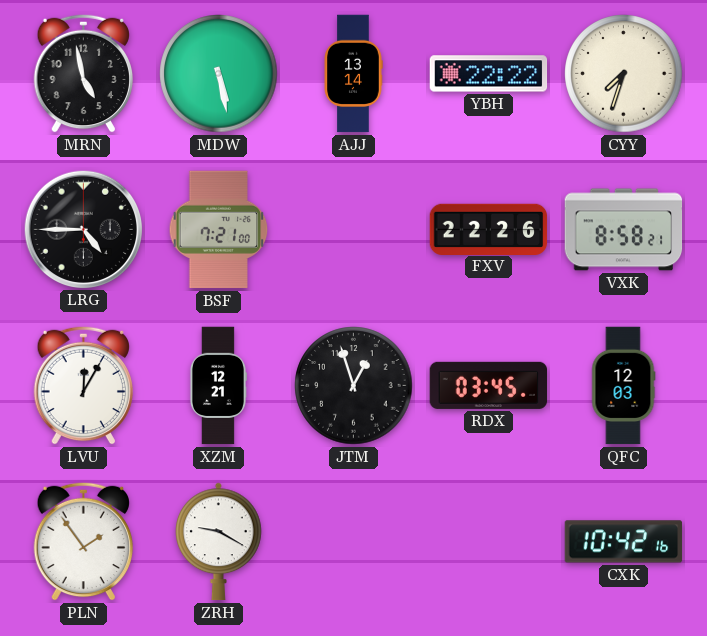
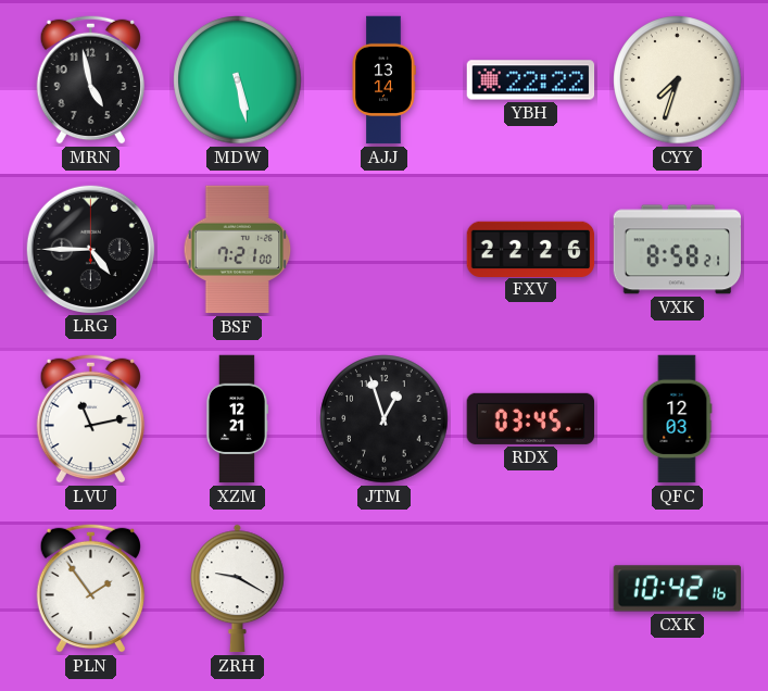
LVU: 12:05 -> 11:13
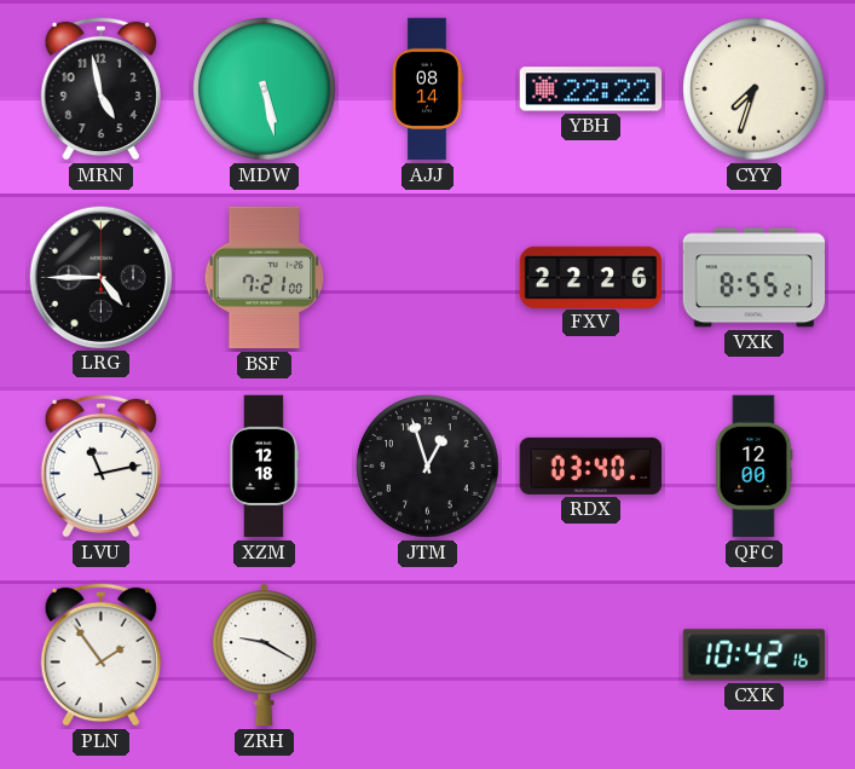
AJJ: 13:14 -> 08:14
VXK: 8:58 -> 8:55
XZM: 12:21 -> 12:18
RDX: 03:45 -> 03:40
QFC: 12:03 -> 12:00
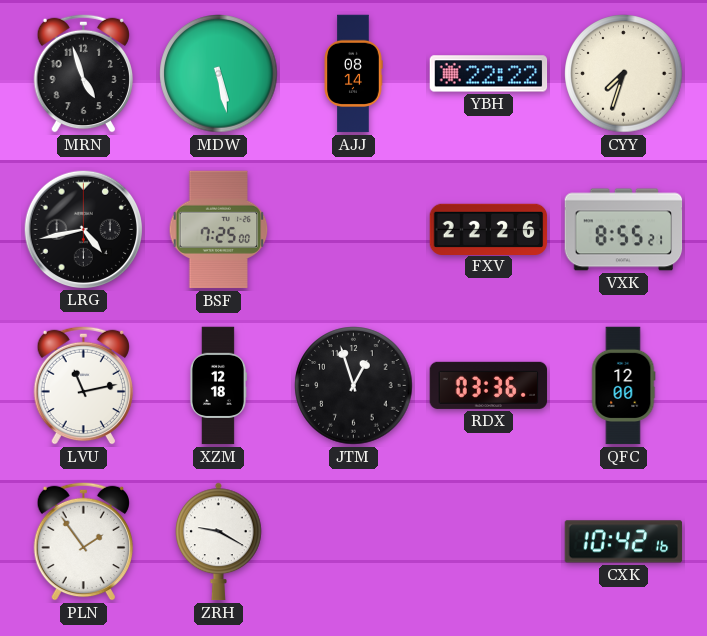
MRN: 4:58 -> 4:57
LRG: 4:45 -> 4:43
BSF: 7:21 -> 7:25
RDX: 03:40 -> 03:36
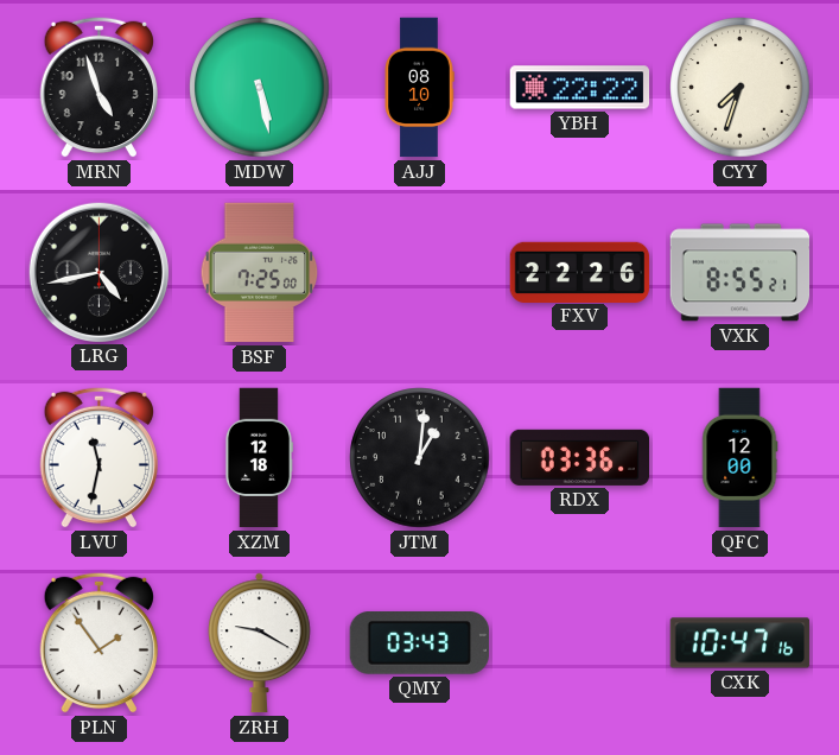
AJJ: 08:14 -> 08:10
LVU: 11:13 -> 11:32
JTM: 12:57 -> 1:01
QMY: none -> 03:43
CXK: 10:42 -> 10:47
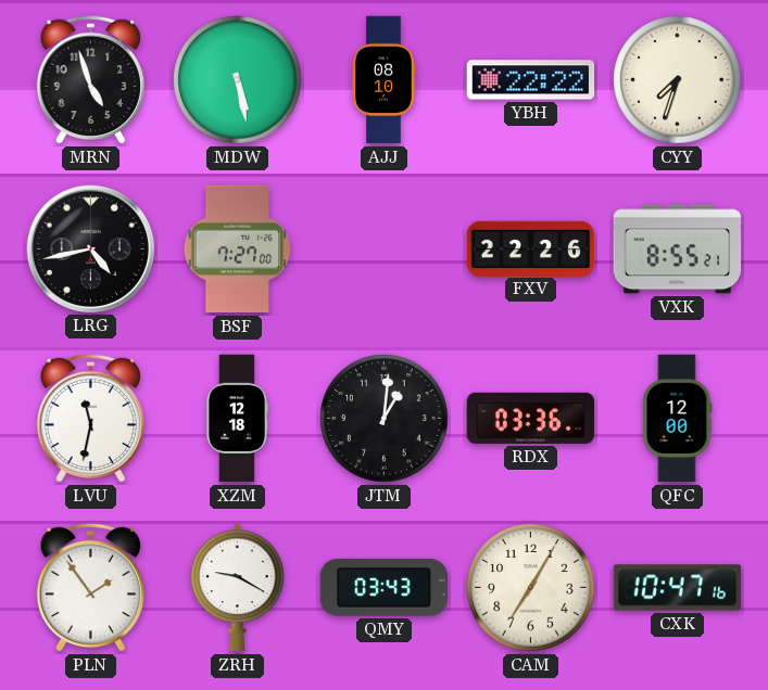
BSF: 7:25 -> 7:27
CAM: none -> 7:05
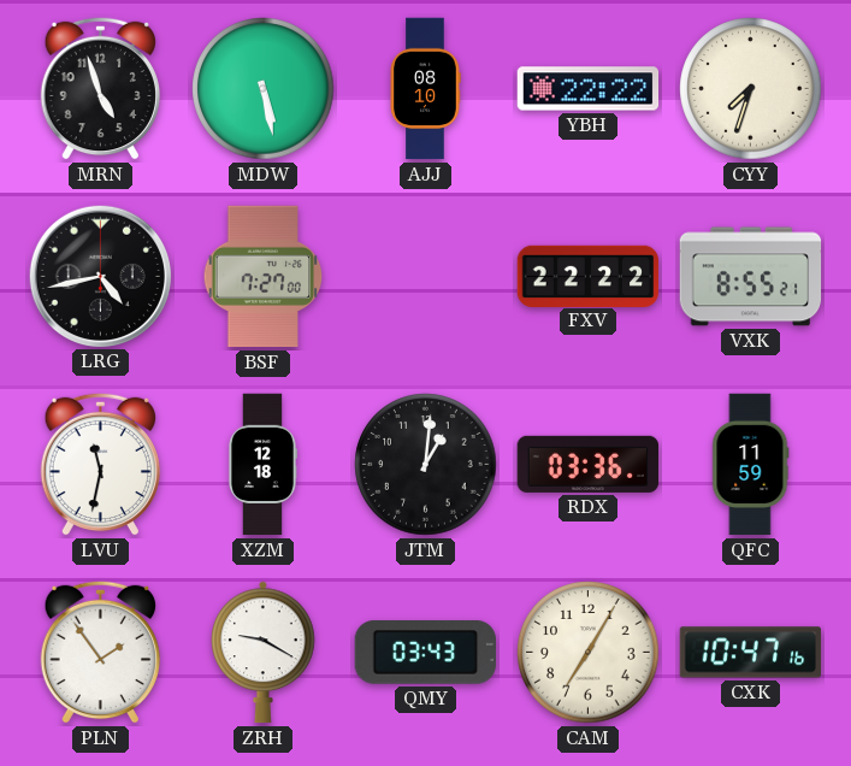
FXV: 22:26 -> 22:22
QFC: 12:00 -> 11:59
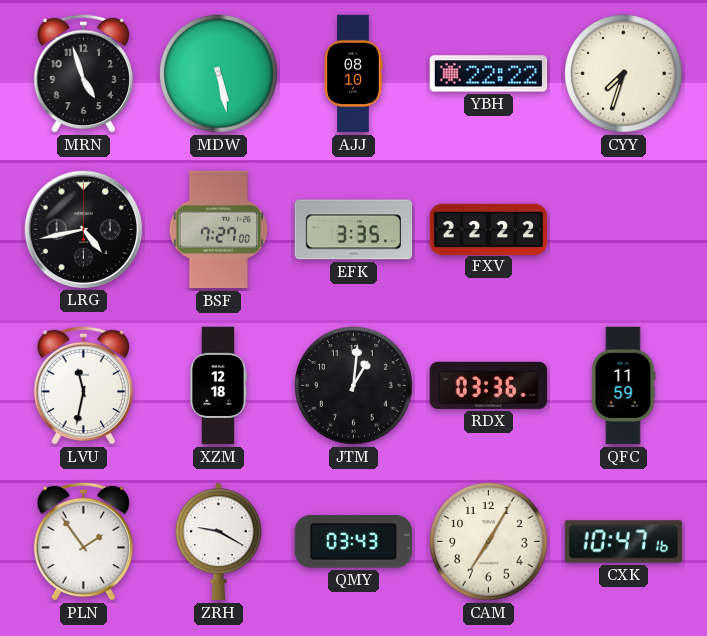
EFK: none -> 3:35
VXK: 8:55 -> none
